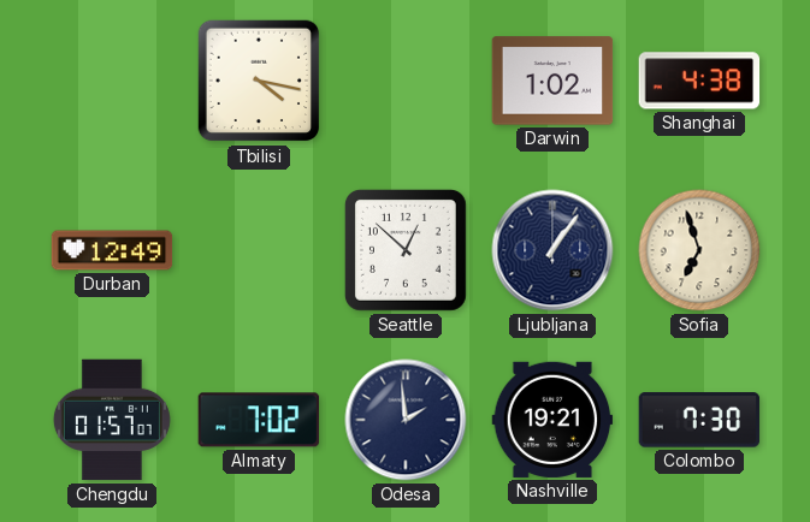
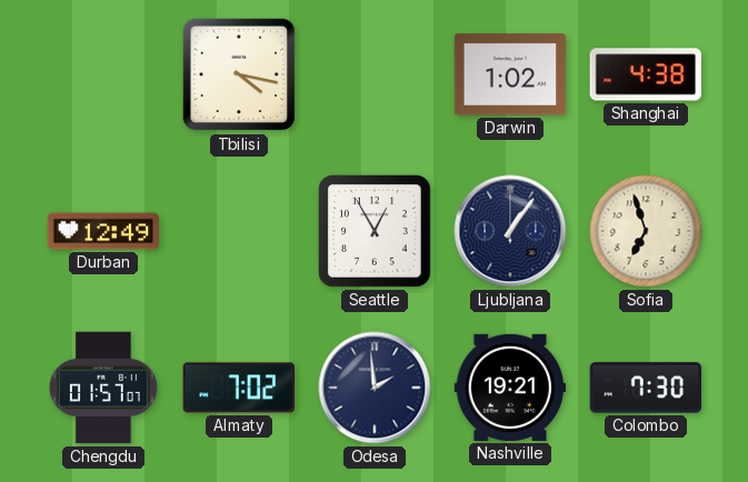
Seattle: 12:52 -> 12:55
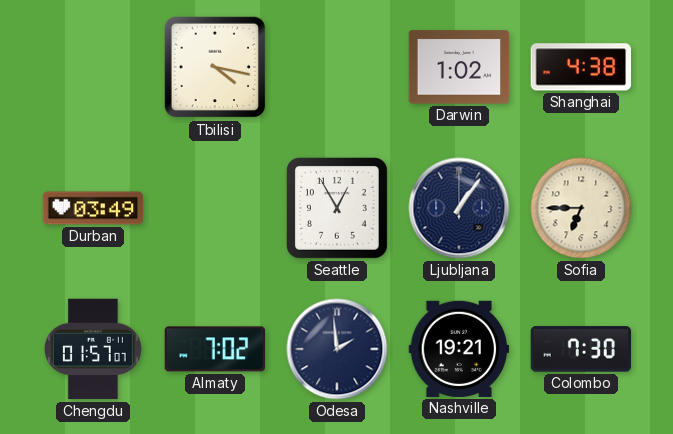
Durban: 12:49 -> 03:49
Sofia: 6:57 -> 6:45
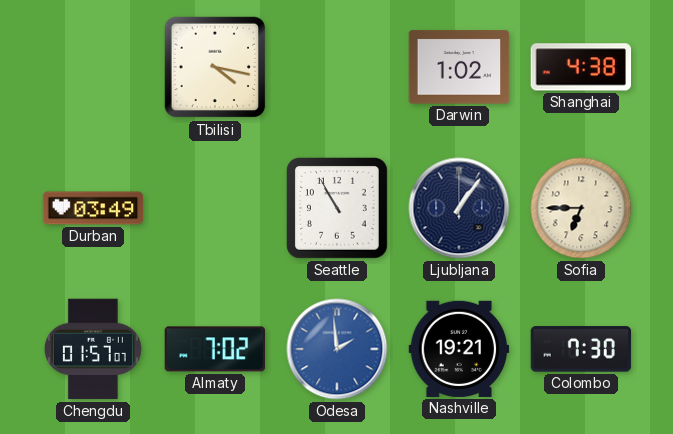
Seattle: 12:55 -> 10:55
Odesa dial: navy -> blue
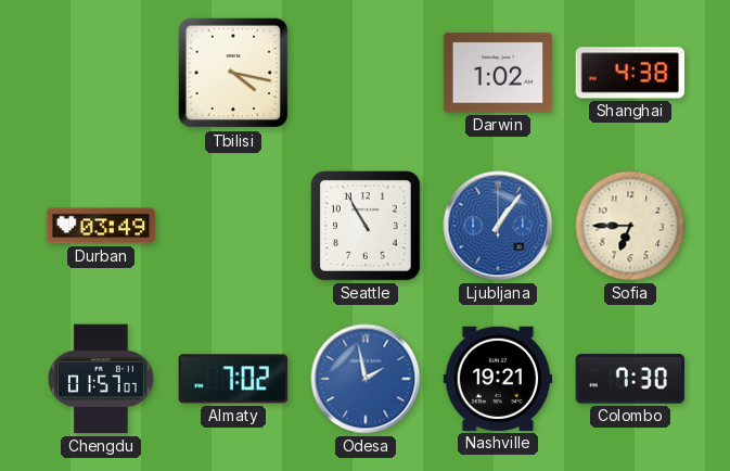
Ljubljana dial: navy -> blue
Odesa: 1:59 -> 1:58
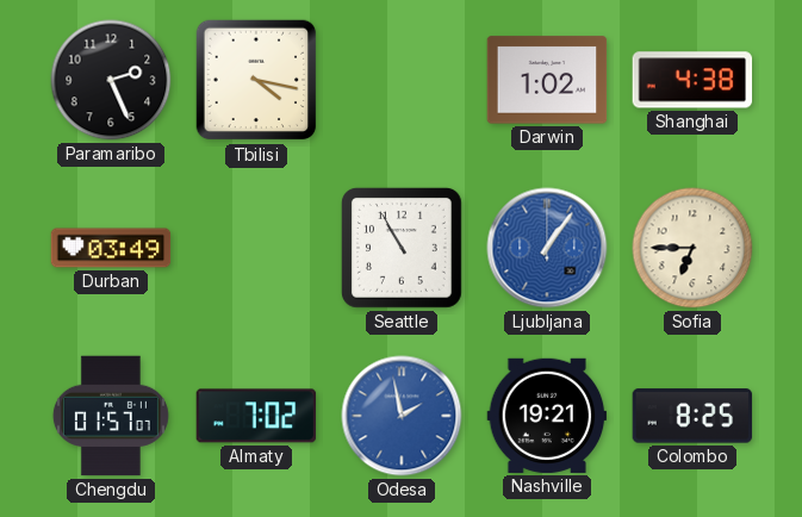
Paramaribo: none -> 2:26
Colombo: 7:30 -> 8:25
